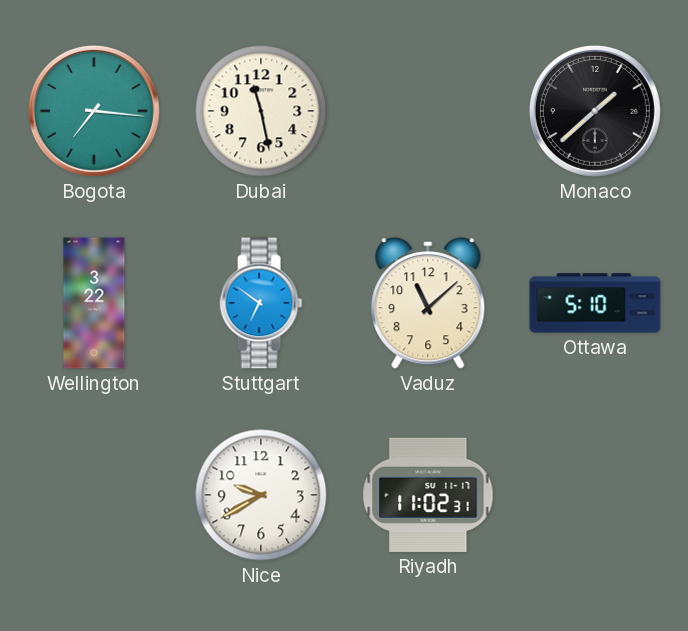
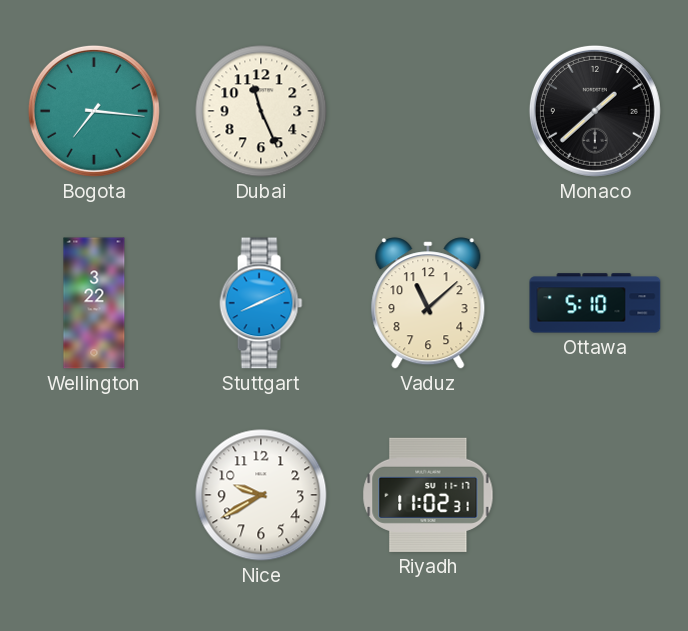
Dubai: 11:28 -> 11:26
Stuttgart: 6:51 -> 8:11
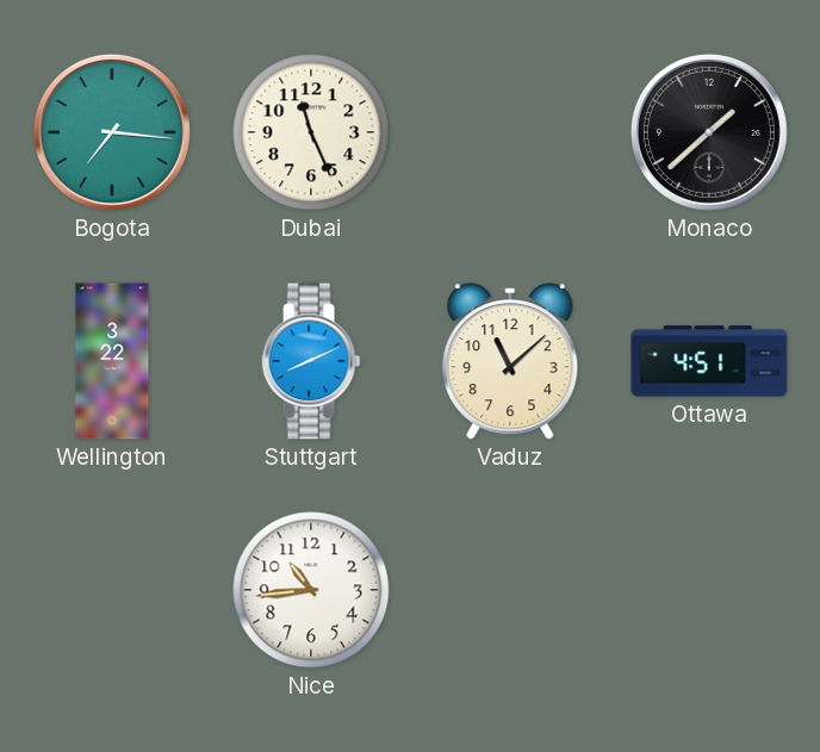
Ottawa: 5:10 -> 4:51
Nice: 9:40 -> 10:44
Riyadh: 11:02 -> none
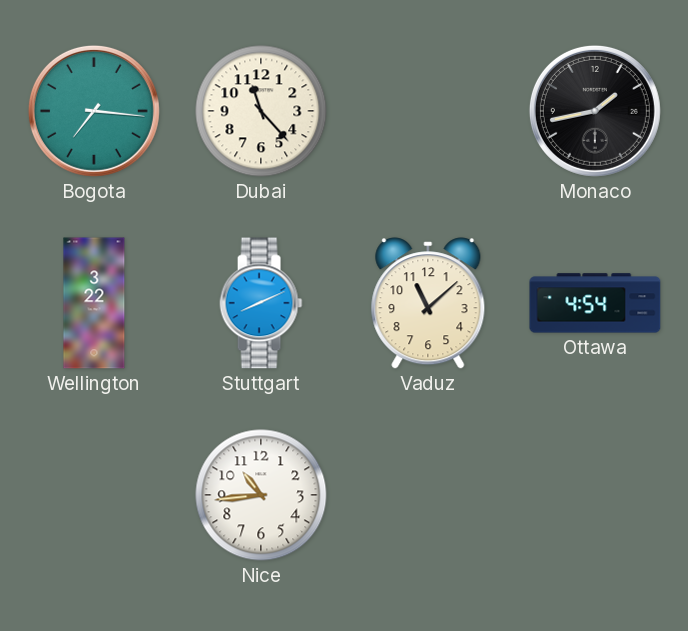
Dubai: 11:26 -> 11:23
Monaco: 1:38 -> 1:43
Ottawa: 4:51 -> 4:54
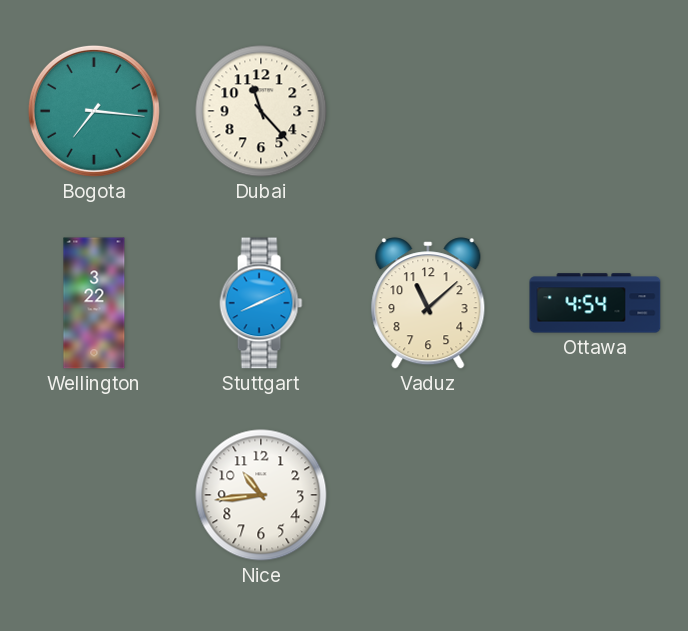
Monaco: 1:43 -> none
